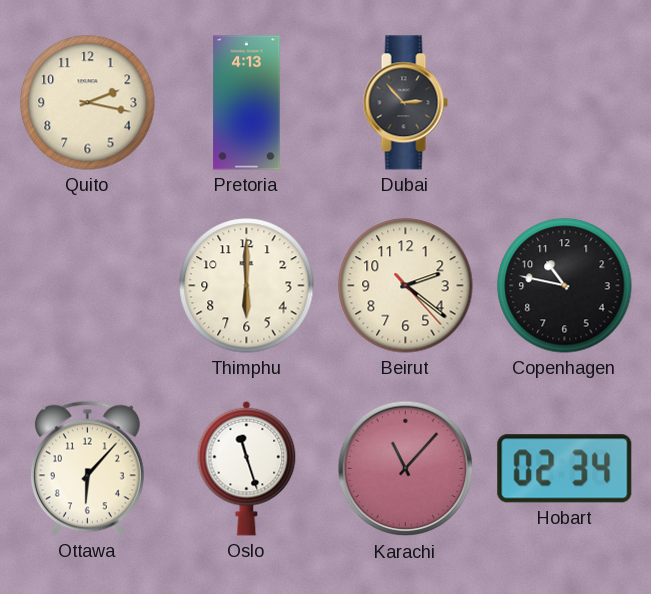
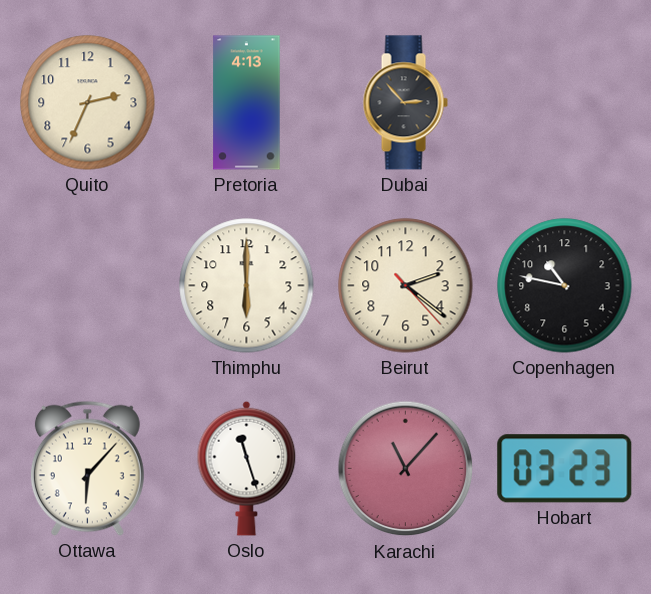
Quito: 2:17 -> 2:34
Hobart: 02:34 -> 03:23
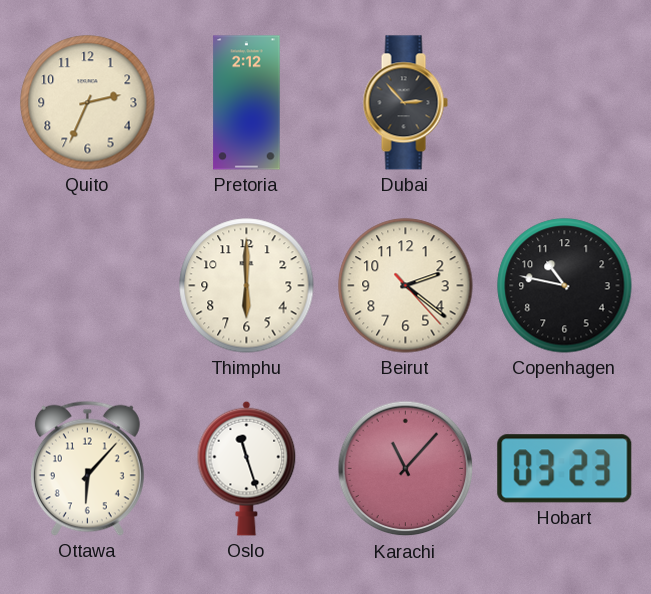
Pretoria: 4:13 -> 2:12
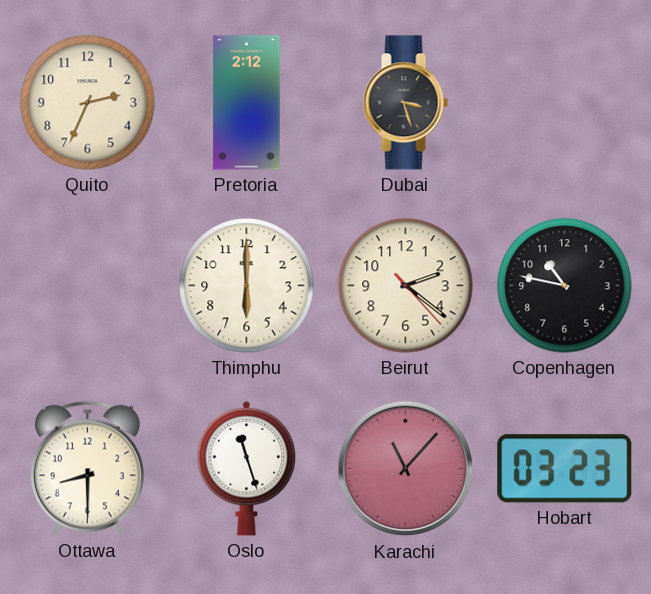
Dubai: 2:53 -> 3:27
Ottawa: 6:07 -> 8:30
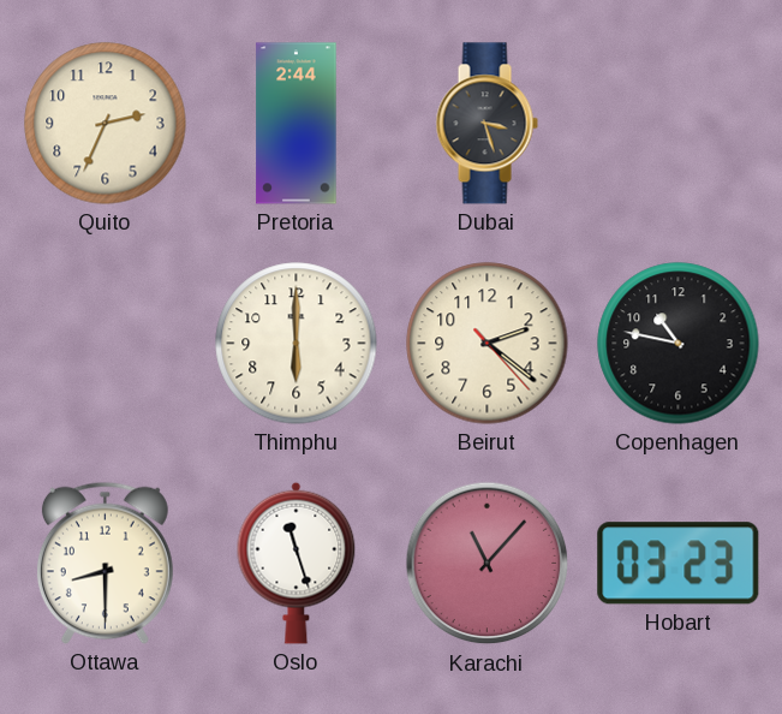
Pretoria: 2:12 -> 2:44
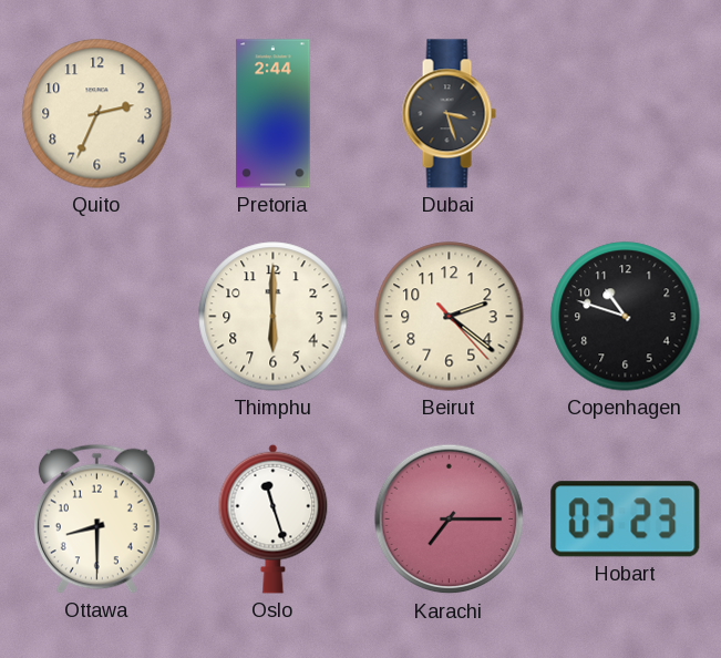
Copenhagen: 10:47 -> 10:48
Karachi: 11:07 -> 7:15
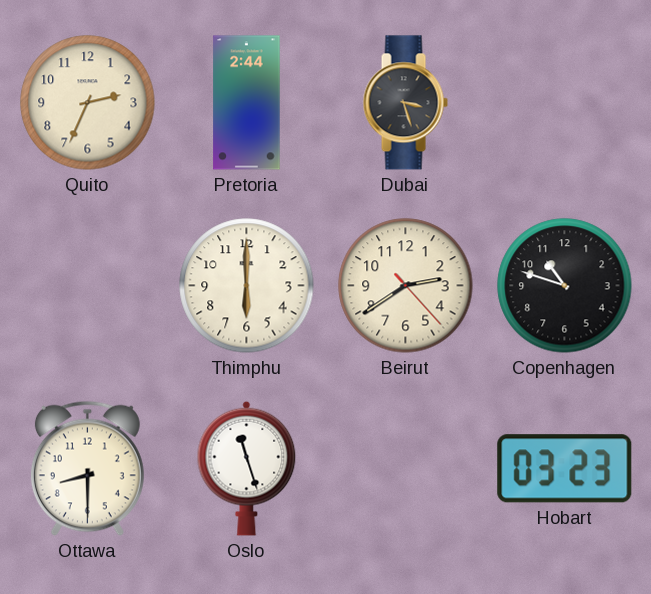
Beirut: 2:21 -> 2:39
Karachi: 7:15 -> none
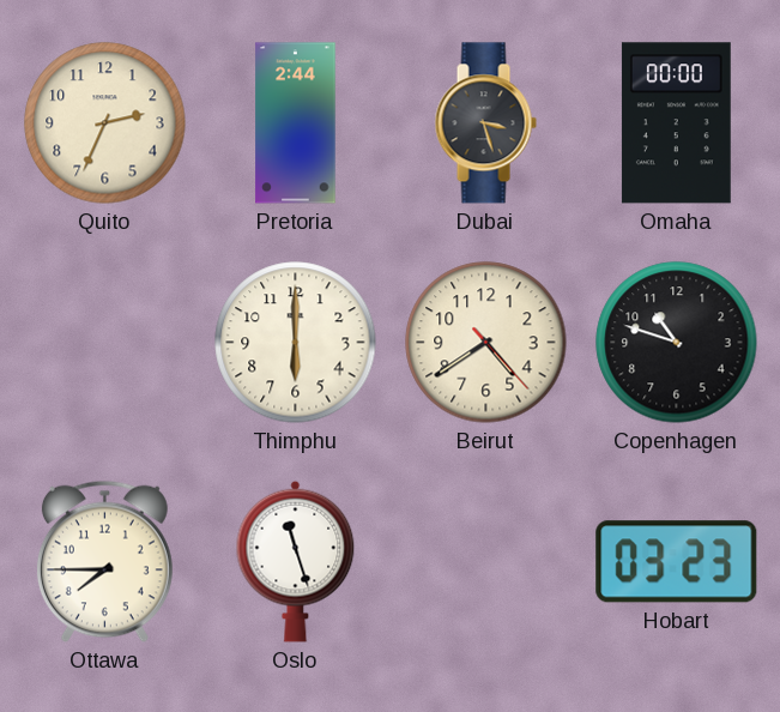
Omaha: none -> 00:00
Beirut: 2:39 -> 4:39
Ottawa: 8:30 -> 7:45
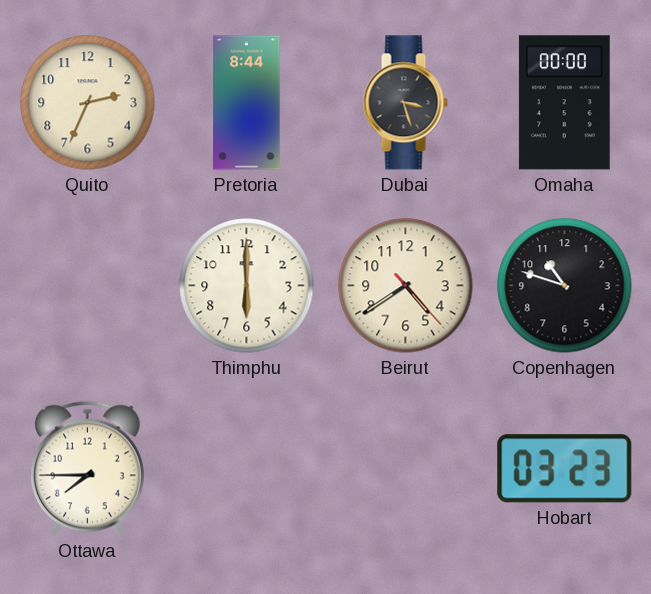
Pretoria: 2:44 -> 8:44
Oslo: 11:27 -> none
